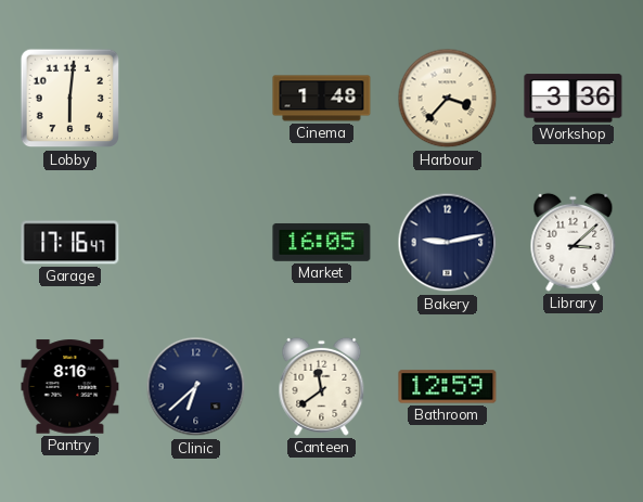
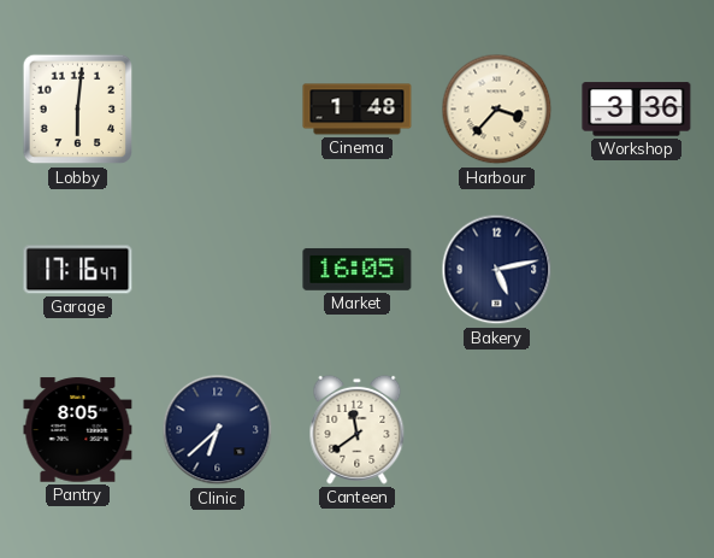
Bakery: 9:13 -> 5:13
Library: 3:08 -> none
Pantry: 8:16 -> 8:05
Bathroom: 12:59 -> none
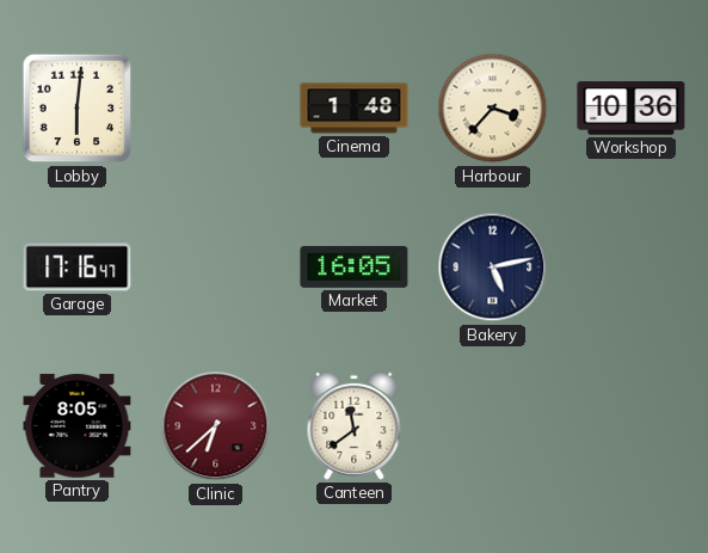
Workshop: 3:36 -> 10:36
Clinic dial: navy -> burgundy
